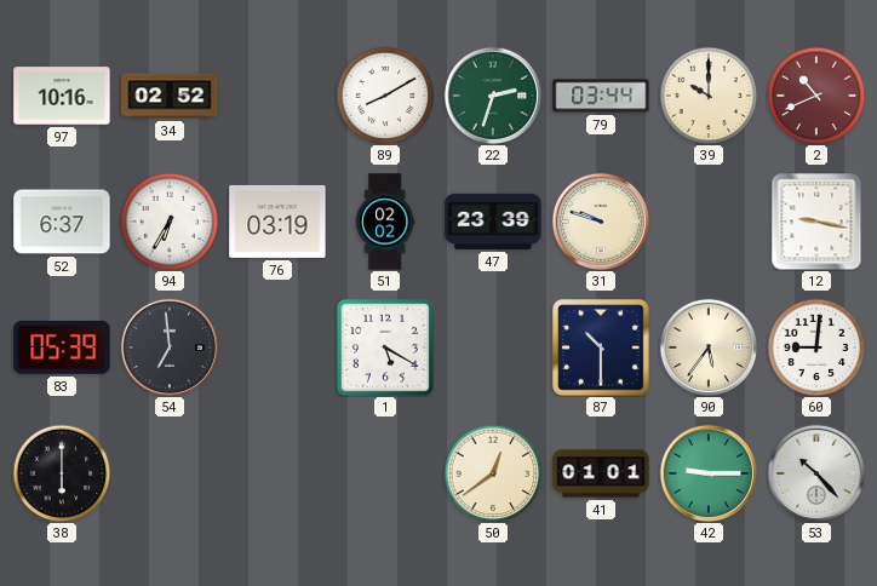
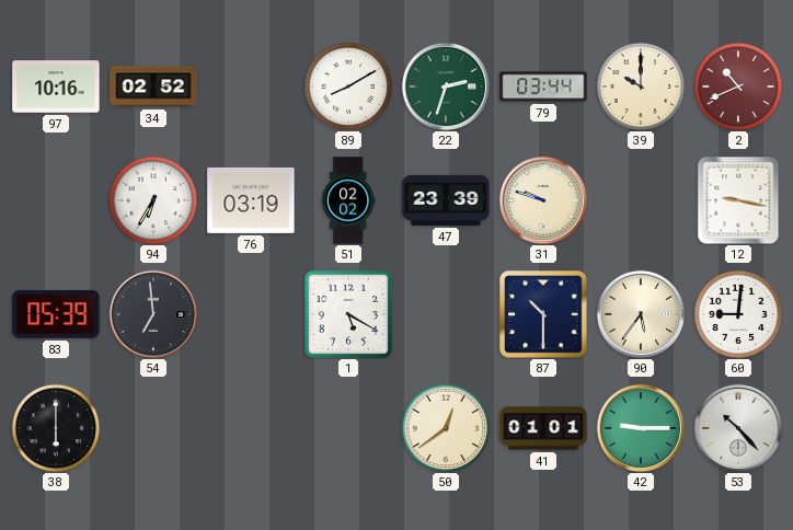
52: 6:37 -> none
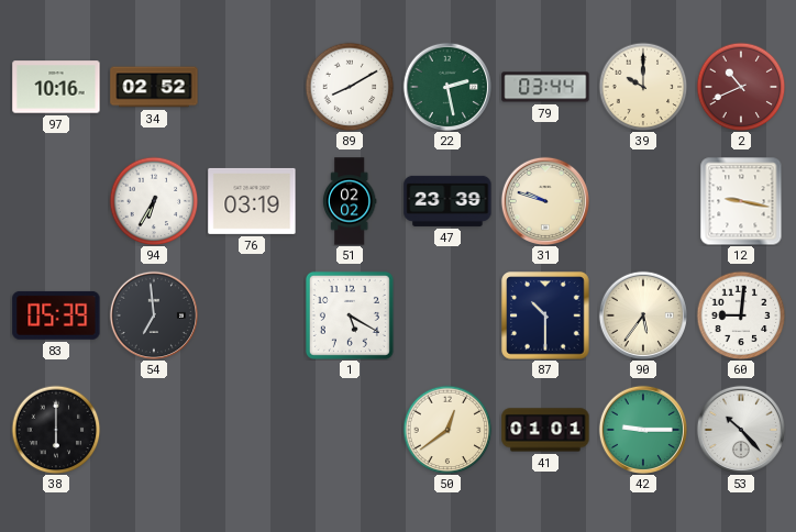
22: 2:33 -> 2:28
